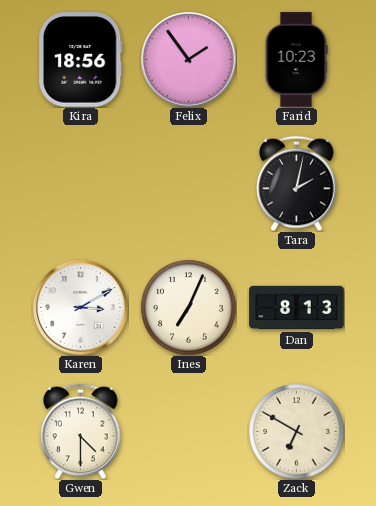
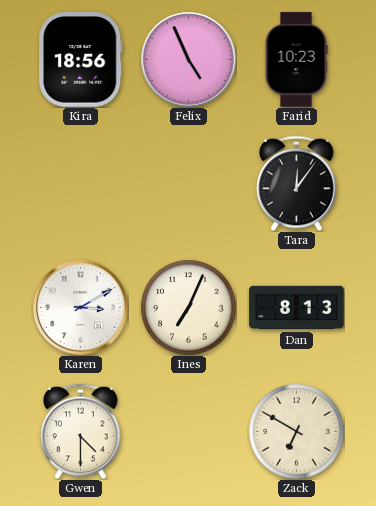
Felix: 1:54 -> 4:56
Tara: 2:02 -> 12:06
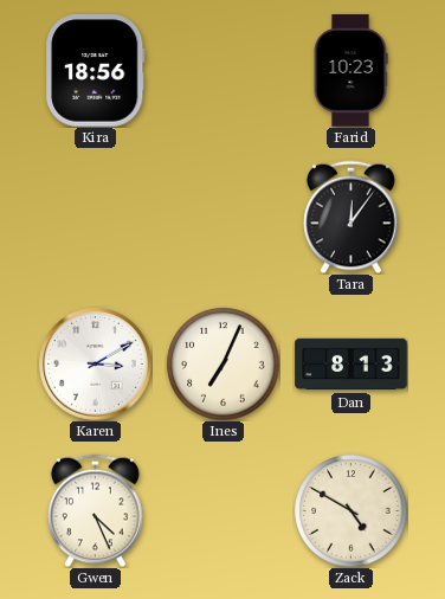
Felix: 4:56 -> none
Gwen: 4:30 -> 4:26
Zack: 6:50 -> 4:50
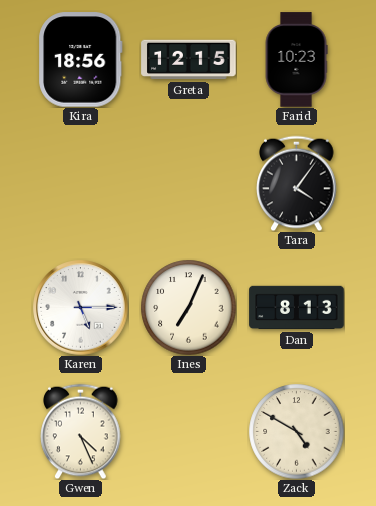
Greta: none -> 12:15
Tara: 12:06 -> 4:06
Karen: 3:10 -> 5:15
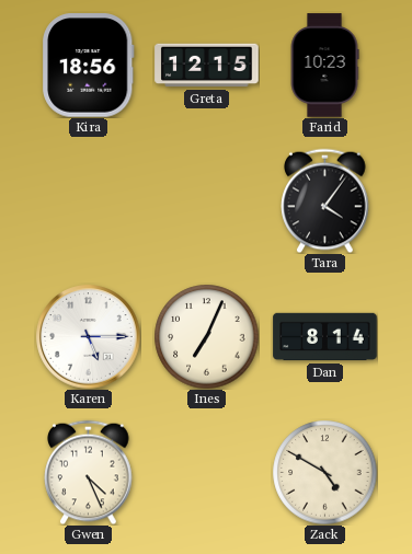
Dan: 8:13 -> 8:14
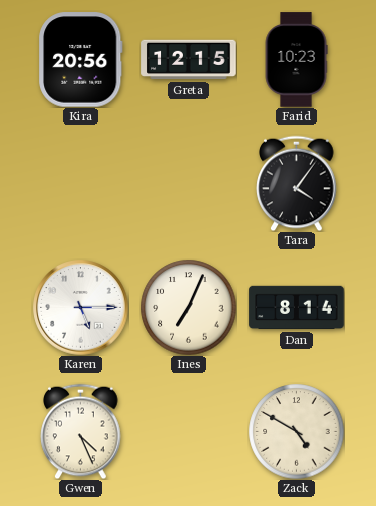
Kira: 18:56 -> 20:56
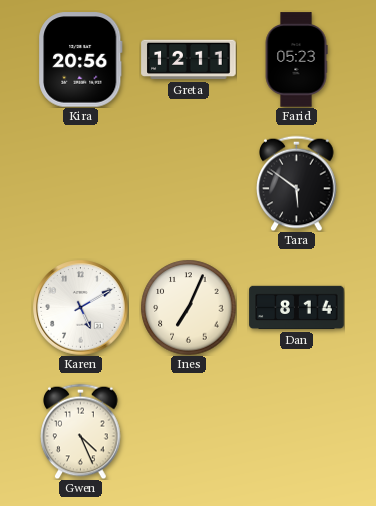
Greta: 12:15 -> 12:11
Farid: 10:23 -> 05:23
Tara: 4:06 -> 5:51
Karen: 5:15 -> 5:10
Zack: 4:50 -> none
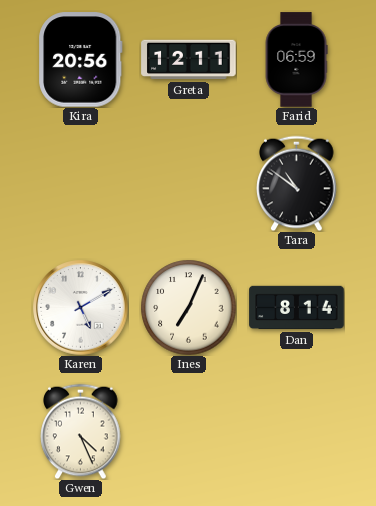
Farid: 05:23 -> 06:59
Tara: 5:51 -> 10:51
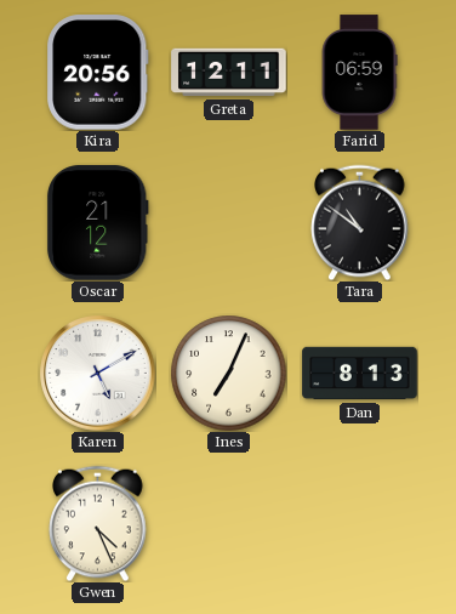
Oscar: none -> 21:12
Dan: 8:14 -> 8:13
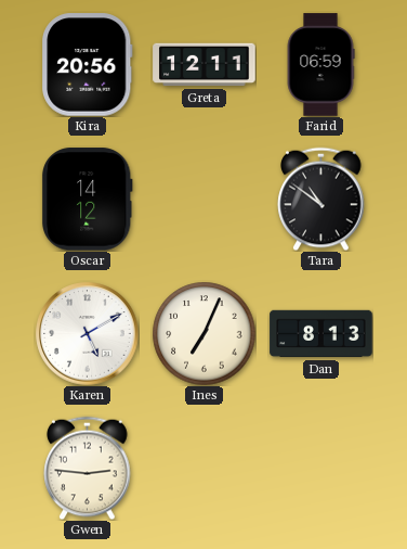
Oscar: 21:12 -> 14:12
Gwen: 4:26 -> 2:46
